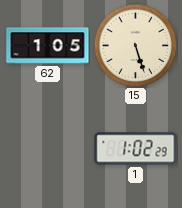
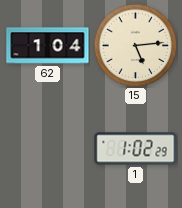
62: 1:05 -> 1:04
15: 5:27 -> 5:14
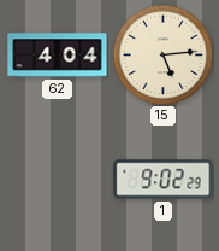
62: 1:04 -> 4:04
1: 1:02 -> 9:02
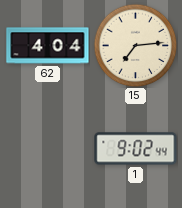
15: 5:14 -> 7:14
1: 9:02:29 -> 9:02:44
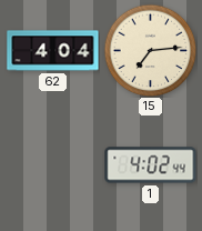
1: 9:02 -> 4:02
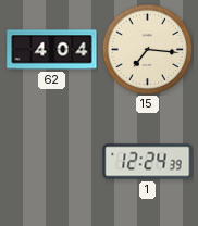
15: 7:14 -> 7:16
1: 4:02 -> 12:24
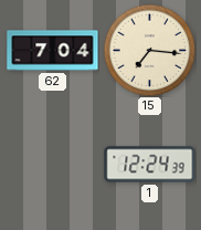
62: 4:04 -> 7:04
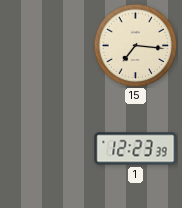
62: 7:04 -> none
1: 12:24 -> 12:23
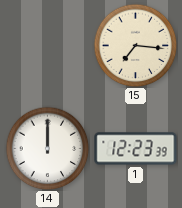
14: none -> 12:00
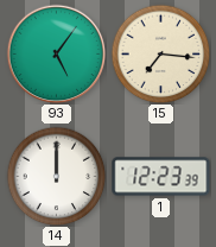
93: none -> 5:06
